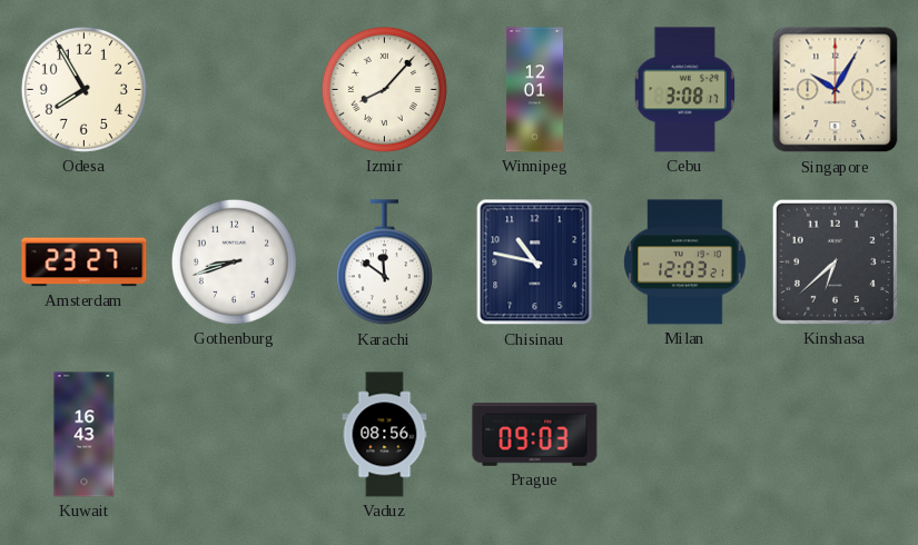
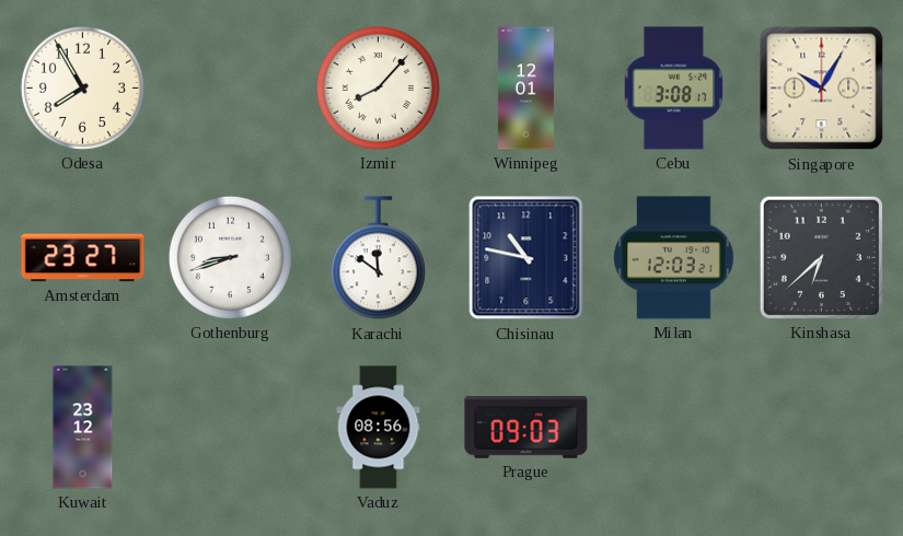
Kuwait: 16:43 -> 23:12
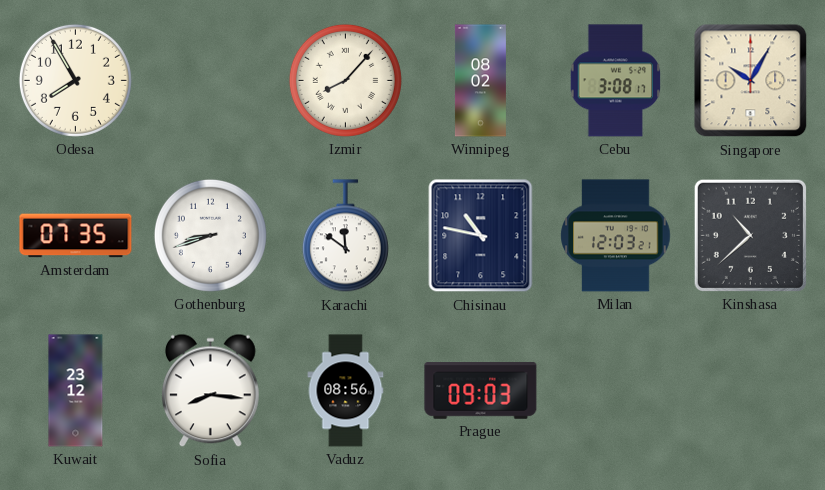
Winnipeg: 12:01 -> 08:02
Amsterdam: 23:27 -> 07:35
Kinshasa: 6:38 -> 10:38
Sofia: none -> 8:16
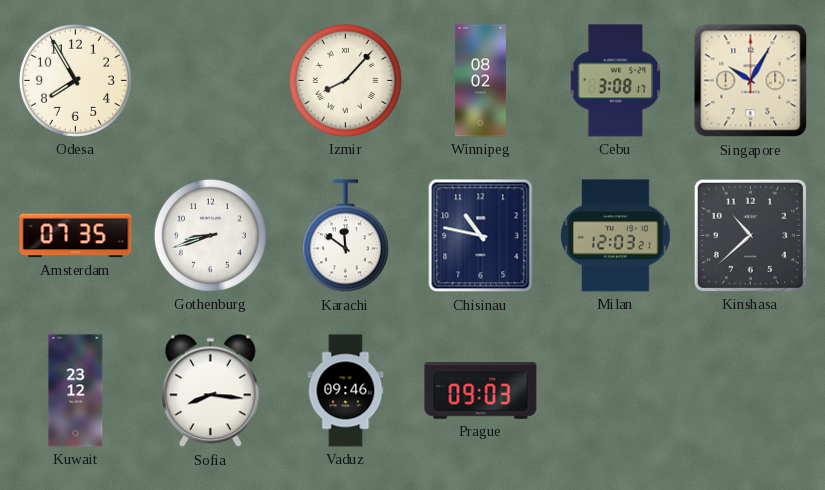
Vaduz: 08:56 -> 09:46
